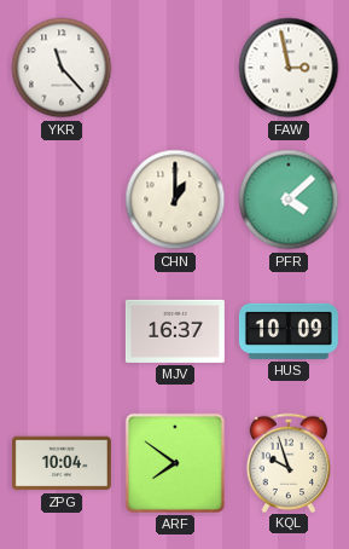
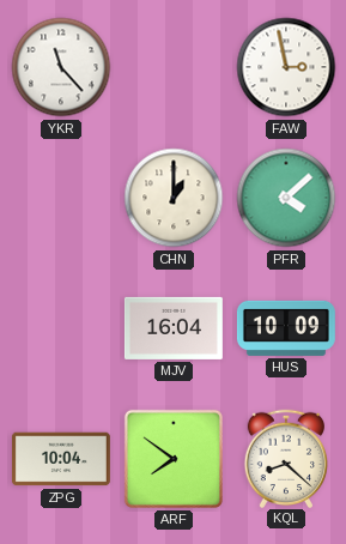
MJV: 16:37 -> 16:04
KQL: 9:57 -> 8:22
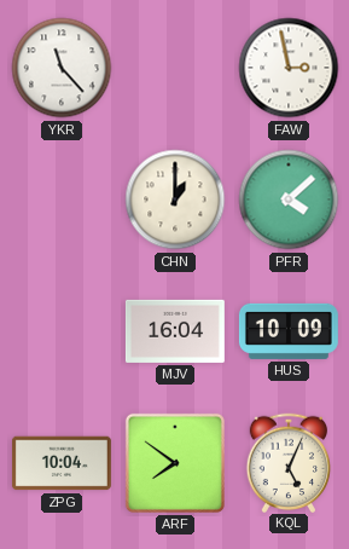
KQL: 8:22 -> 5:04
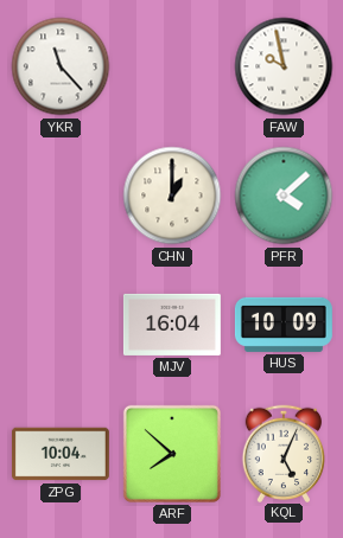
FAW: 2:58 -> 9:58
ARF: 7:51 -> 7:52
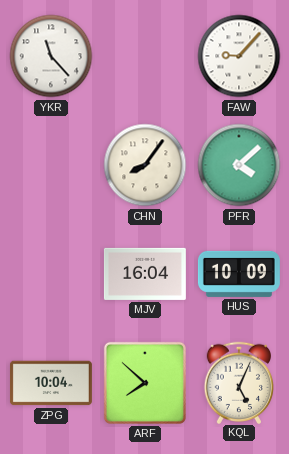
FAW: 9:58 -> 9:07
CHN: 1:00 -> 8:06
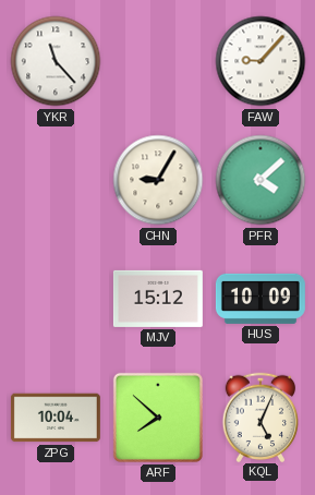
CHN: 8:06 -> 9:05
MJV: 16:04 -> 15:12
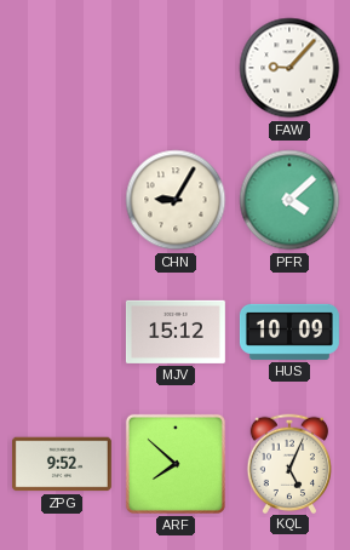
YKR: 11:23 -> none
ZPG: 10:04 -> 9:52
